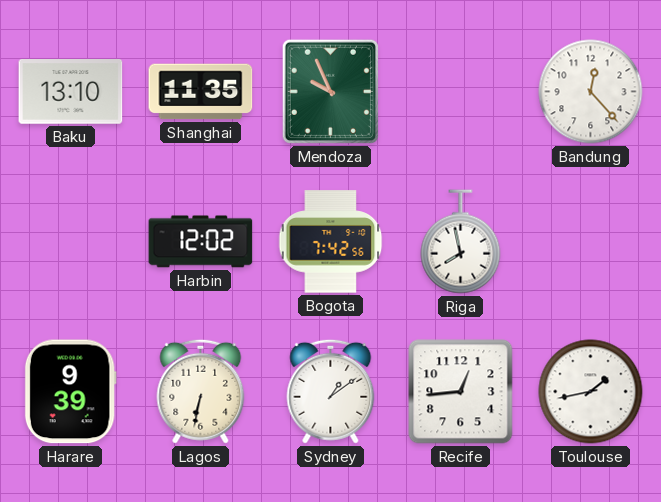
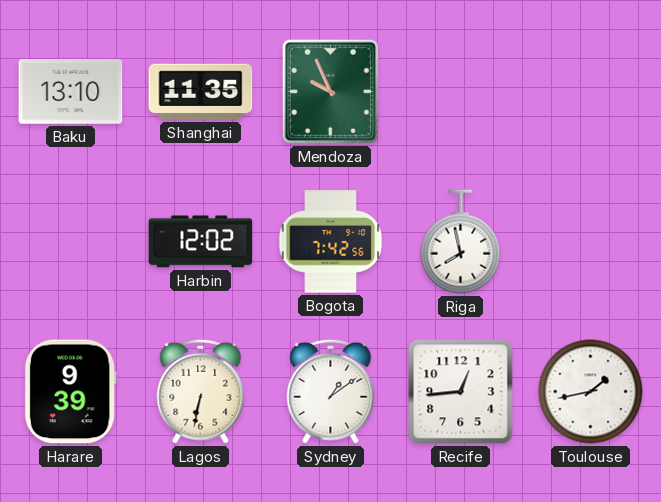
Bandung: 12:23 -> none
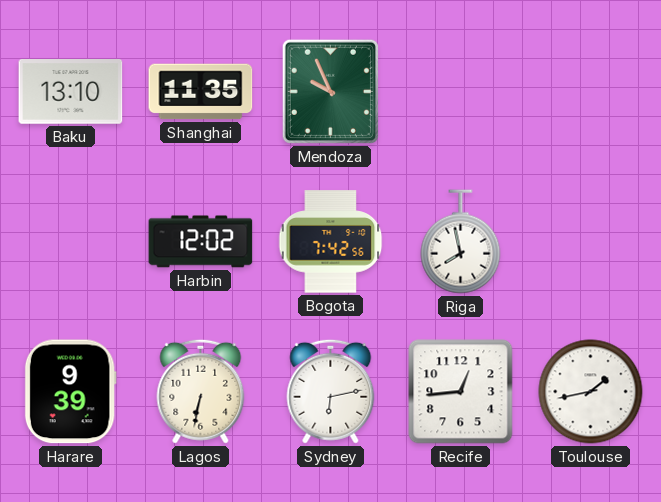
Sydney: 1:09 -> 6:13
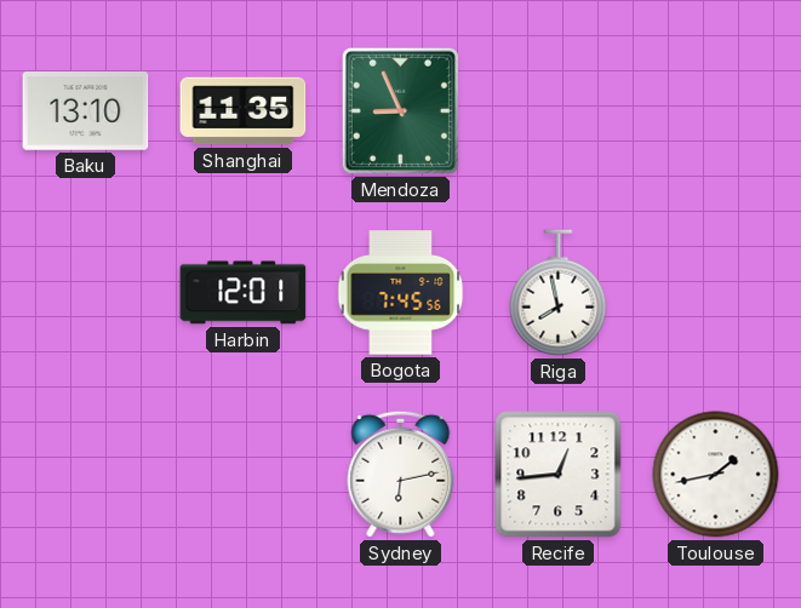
Mendoza: 9:56 -> 8:56
Harbin: 12:02 -> 12:01
Bogota: 7:42 -> 7:45
Harare: 9:39 -> none
Lagos: 6:32 -> none
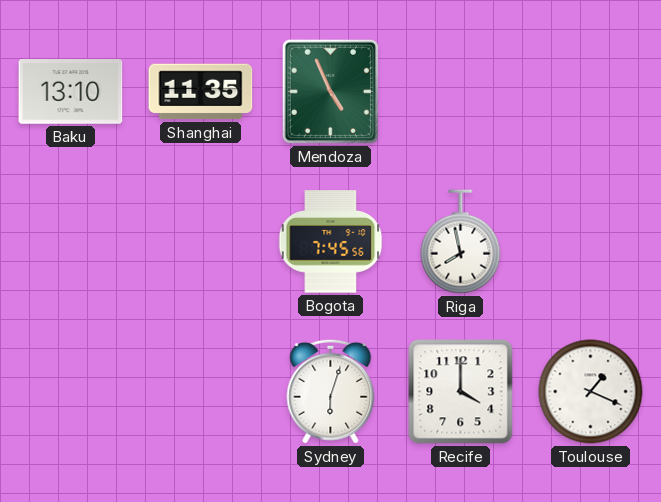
Mendoza: 8:56 -> 4:56
Harbin: 12:01 -> none
Sydney: 6:13 -> 6:03
Recife: 12:44 -> 4:00
Toulouse: 1:43 -> 1:19
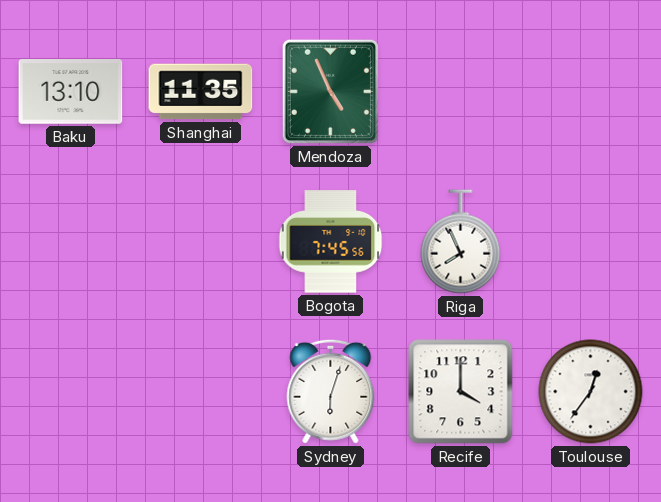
Riga: 7:58 -> 7:56
Toulouse: 1:19 -> 12:36
